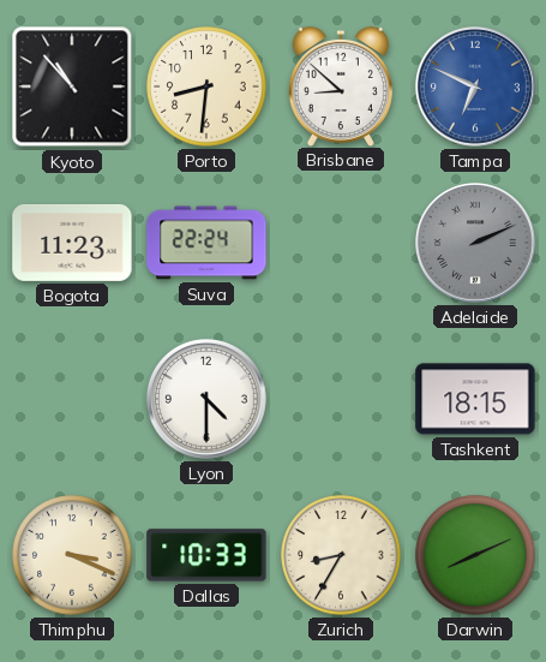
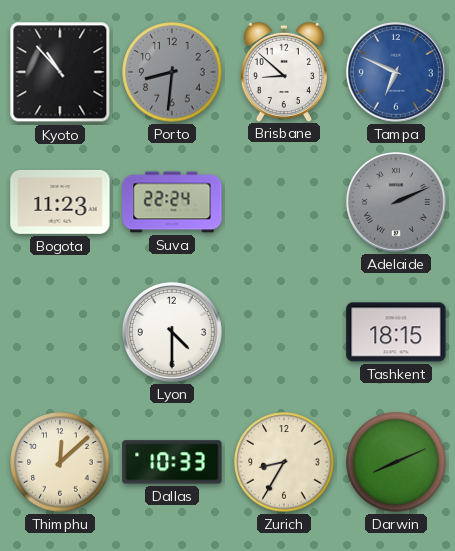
Porto dial: cream -> grey
Thimphu: 3:19 -> 12:08
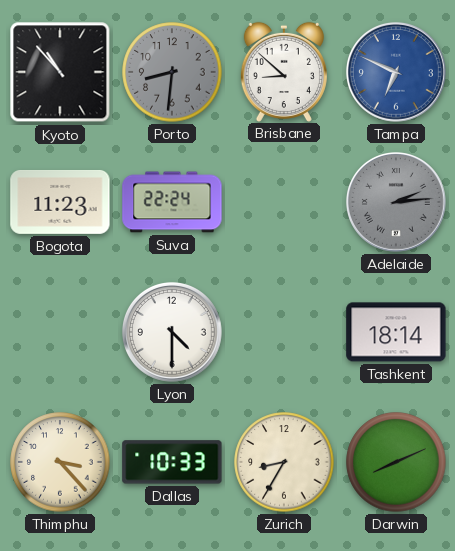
Adelaide: 2:11 -> 2:14
Tashkent: 18:15 -> 18:14
Thimphu: 12:08 -> 3:23
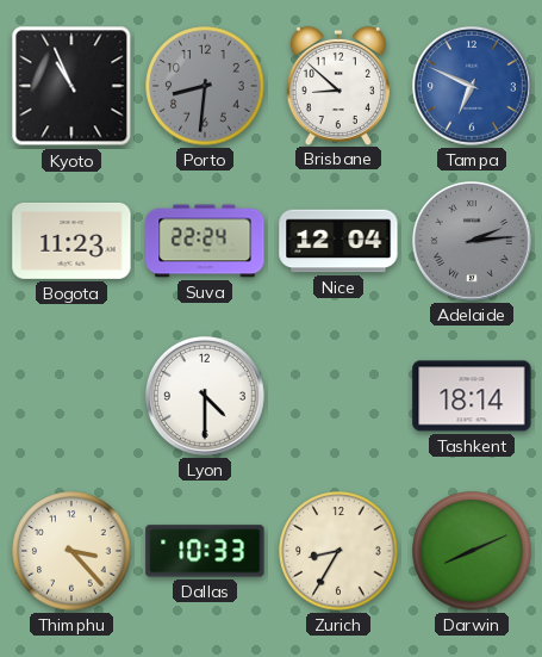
Kyoto: 10:53 -> 10:56
Nice: none -> 12:04
